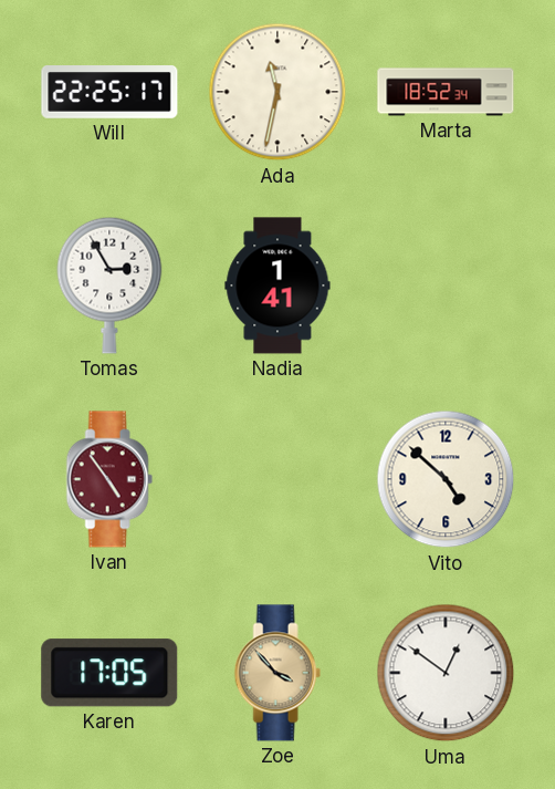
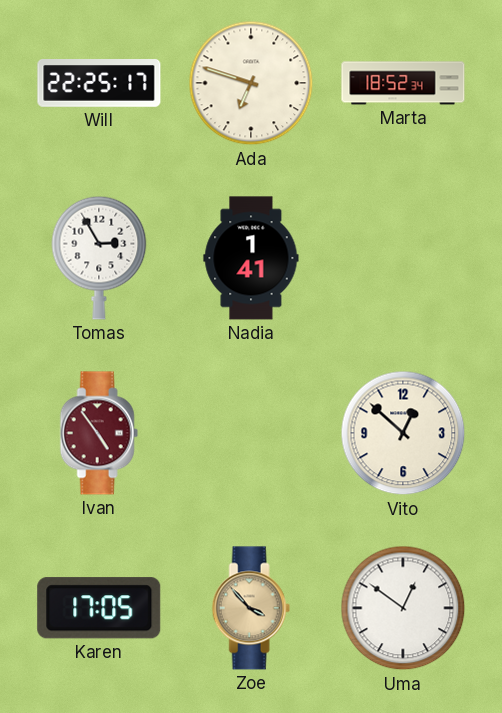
Ada: 11:32 -> 6:48
Vito: 4:52 -> 12:52
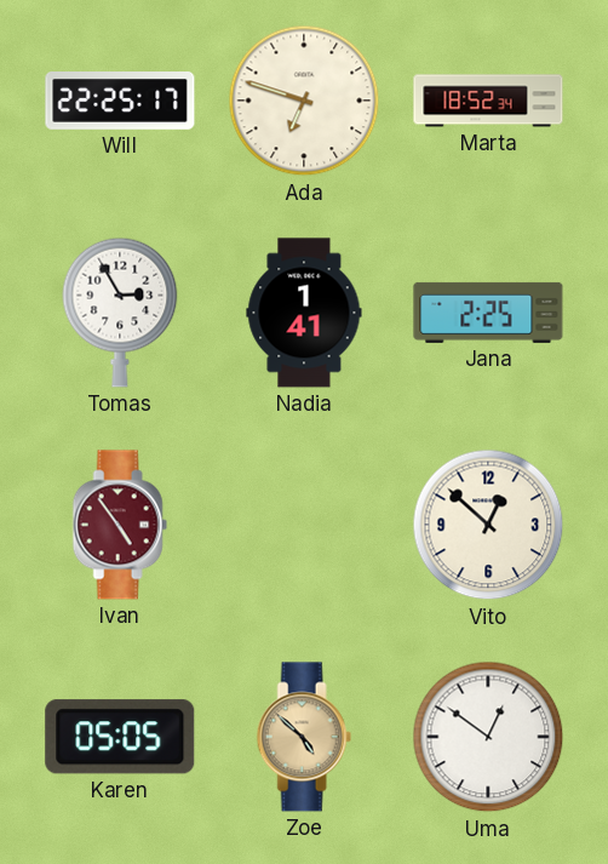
Jana: none -> 2:25
Karen: 17:05 -> 05:05
Zoe: 3:53 -> 4:52
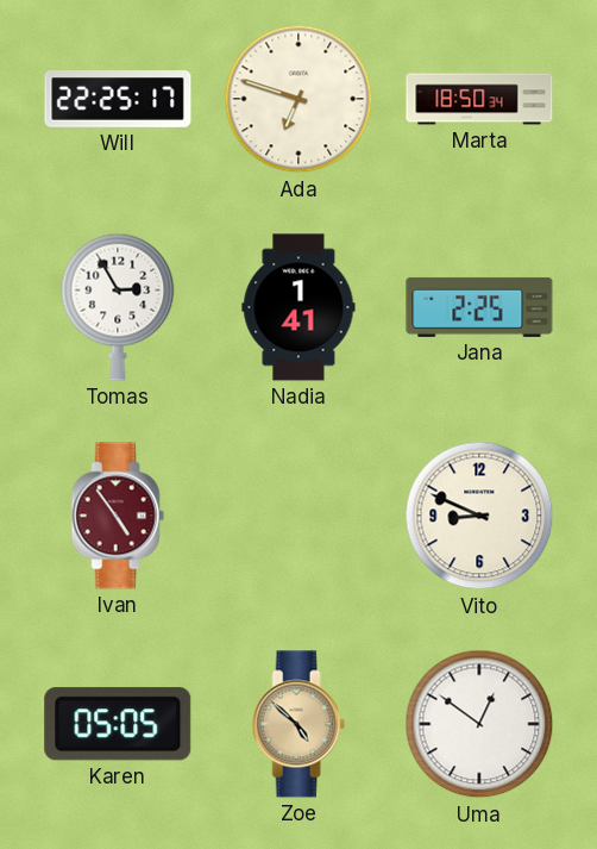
Marta: 18:52 -> 18:50
Vito: 12:52 -> 8:49
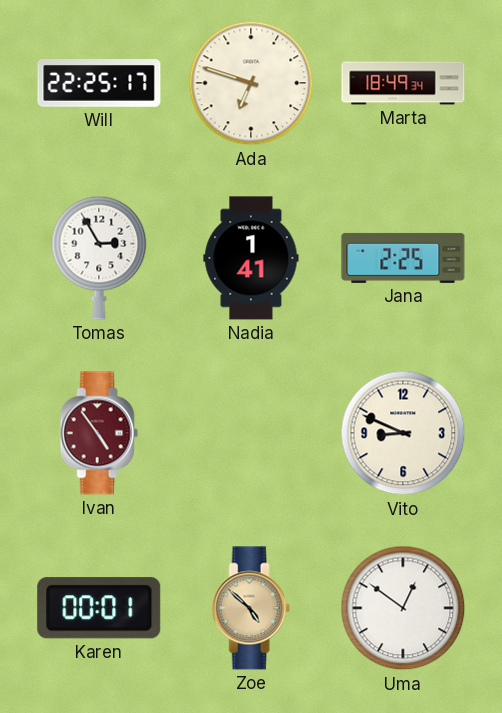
Marta: 18:50 -> 18:49
Karen: 05:05 -> 00:01
